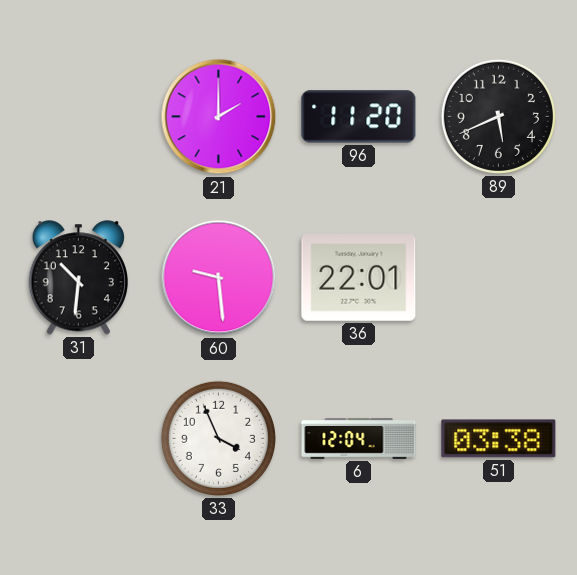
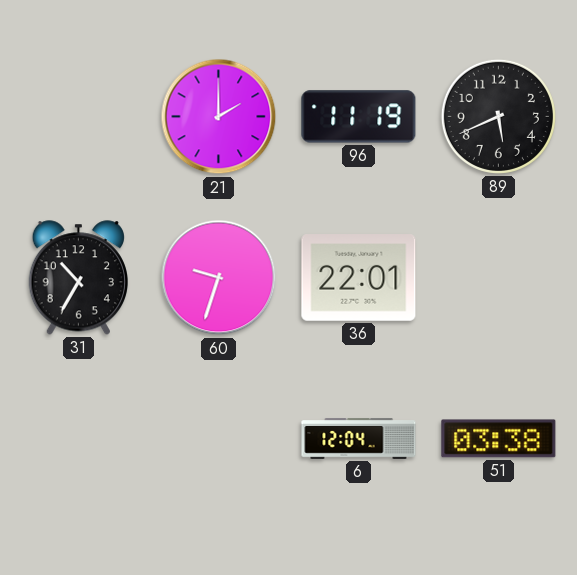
96: 11:20 -> 11:19
31: 10:31 -> 10:35
60: 9:29 -> 9:33
33: 3:56 -> none
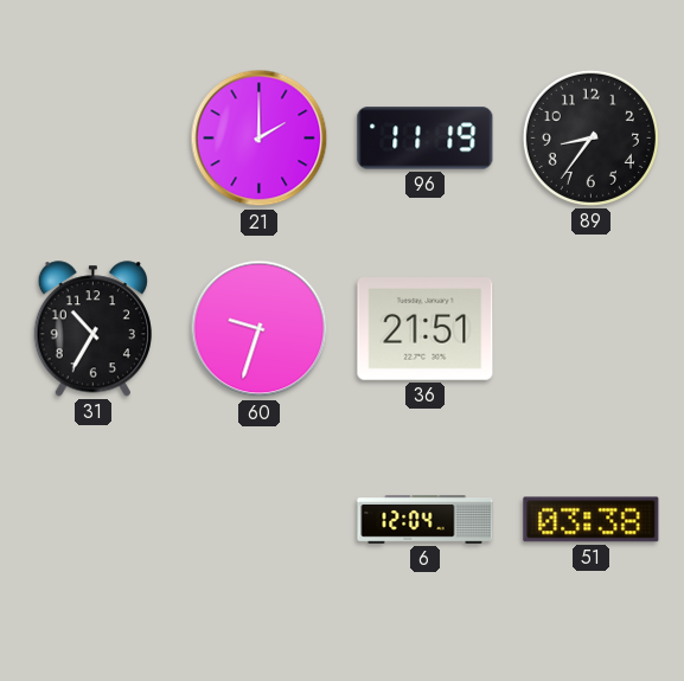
89: 5:41 -> 8:36
36: 22:01 -> 21:51
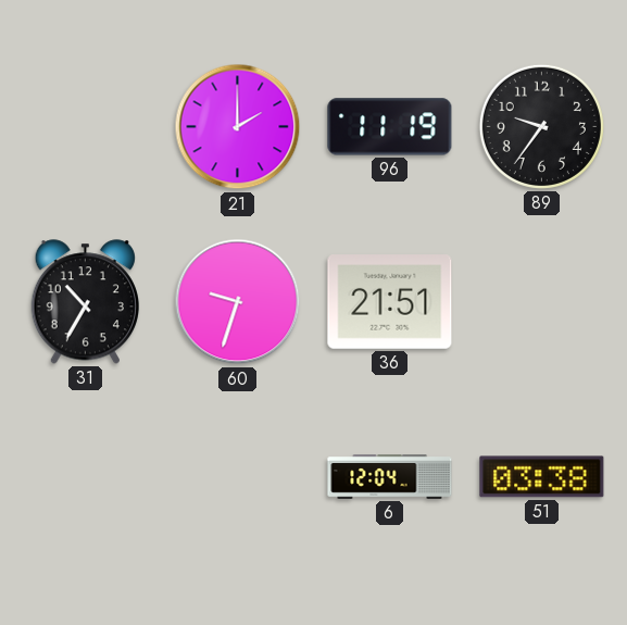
89: 8:36 -> 9:36
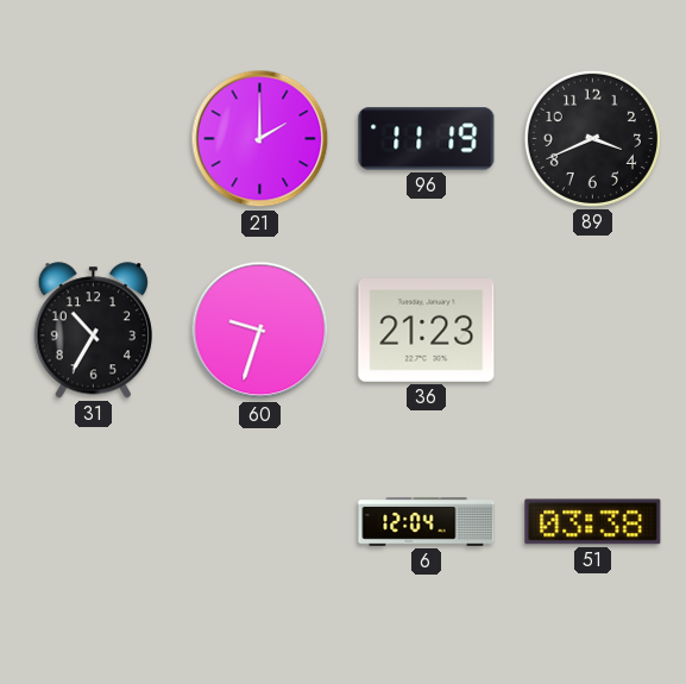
89: 9:36 -> 3:41
36: 21:51 -> 21:23
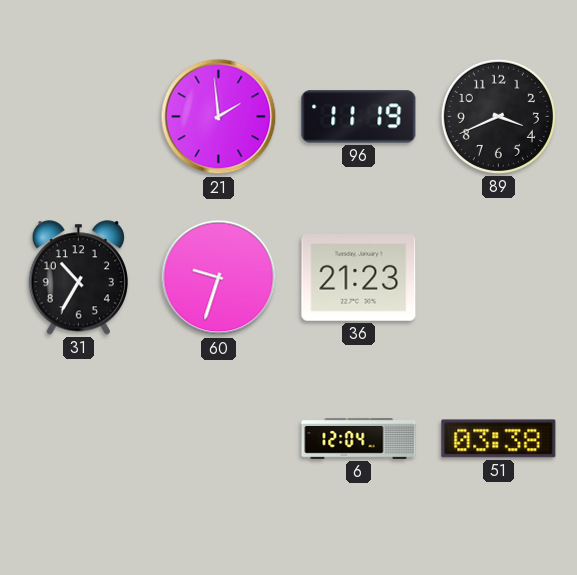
21: 2:00 -> 1:59
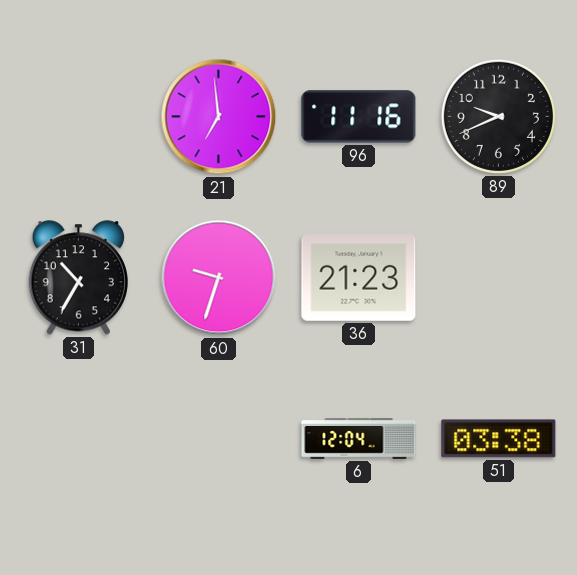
21: 1:59 -> 6:59
96: 11:19 -> 11:16
89: 3:41 -> 9:41
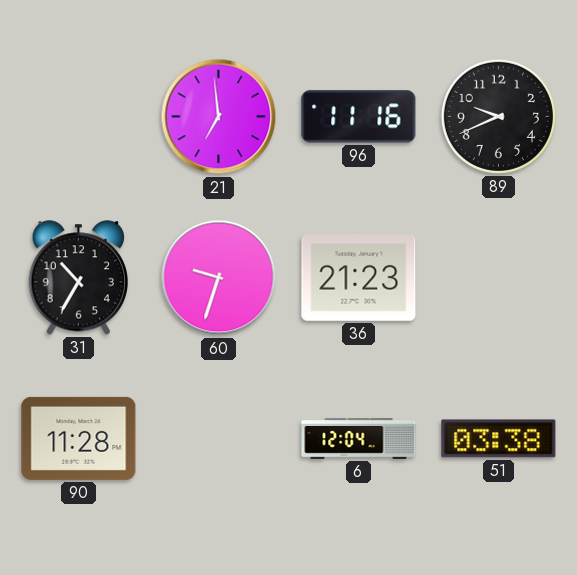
90: none -> 11:28
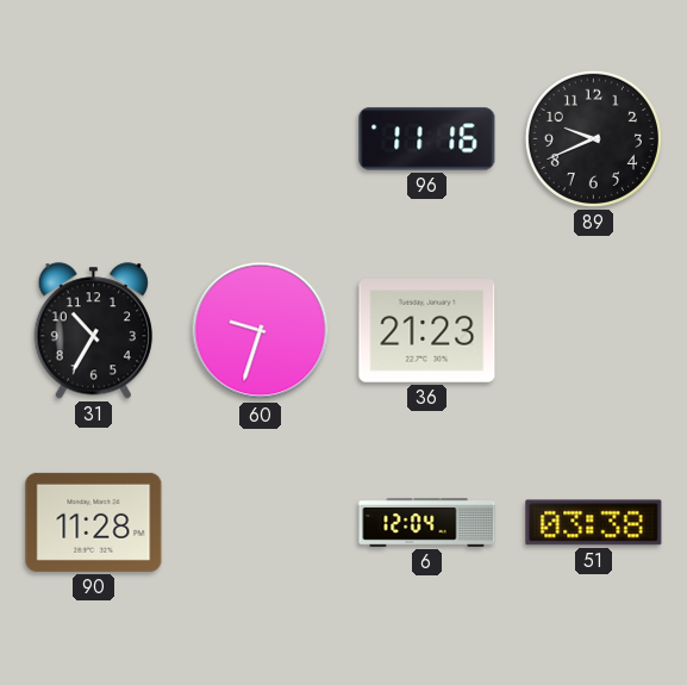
21: 6:59 -> none
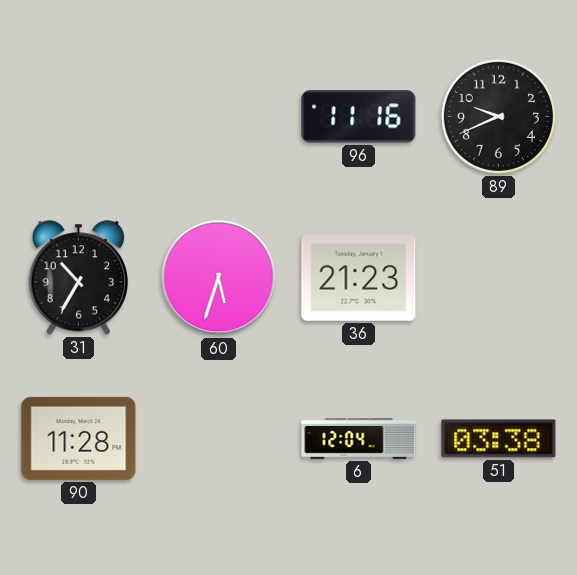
60: 9:33 -> 5:33
